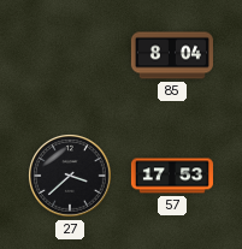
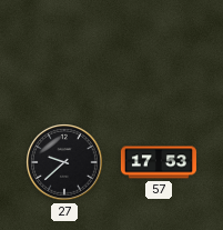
85: 8:04 -> none
27: 3:38 -> 9:38
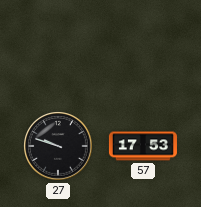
27: 9:38 -> 9:48
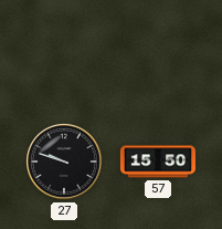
57: 17:53 -> 15:50
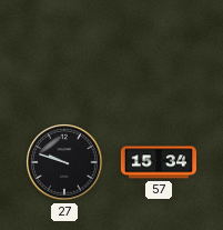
57: 15:50 -> 15:34
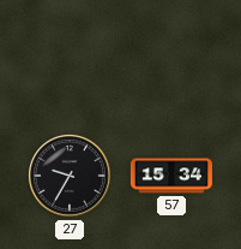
27: 9:48 -> 9:35
